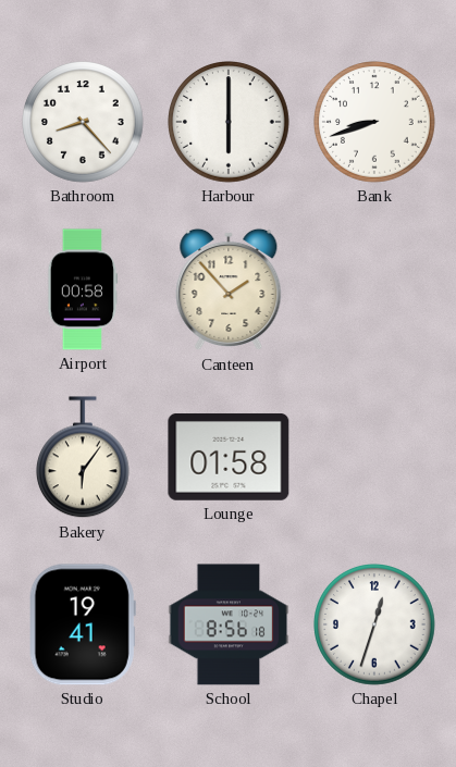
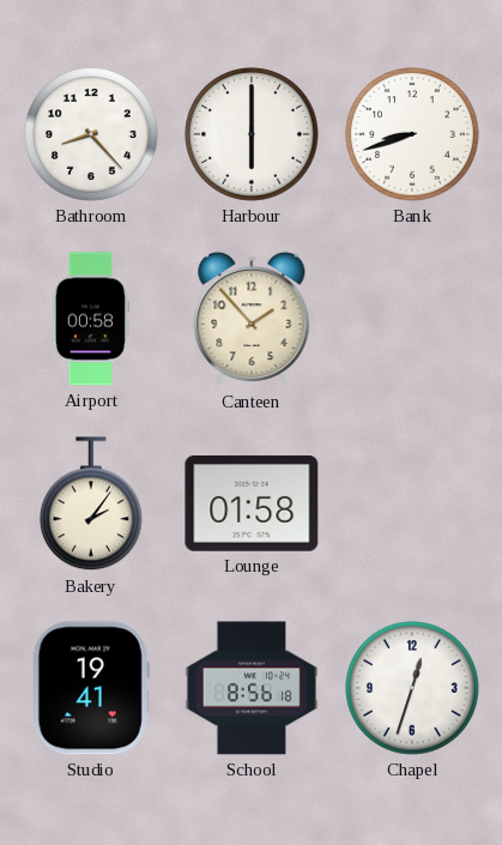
Bakery: 6:06 -> 2:06
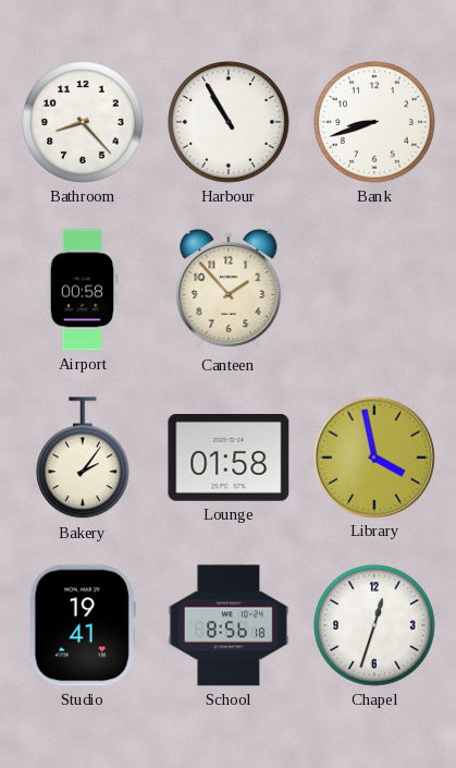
Harbour: 6:00 -> 10:55
Library: none -> 3:58
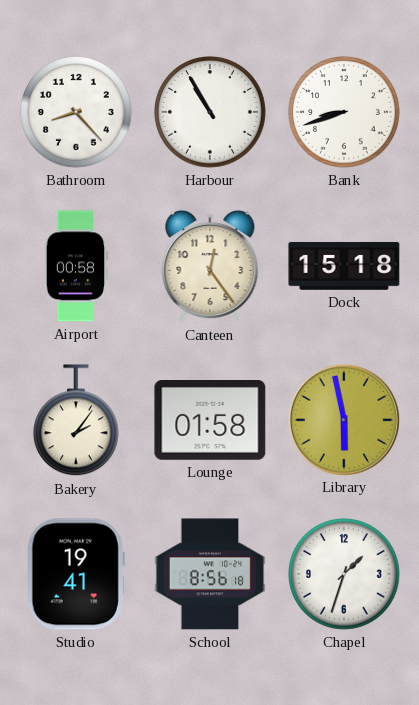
Canteen: 1:53 -> 12:24
Dock: none -> 15:18
Library: 3:58 -> 5:58
Chapel: 12:33 -> 1:33
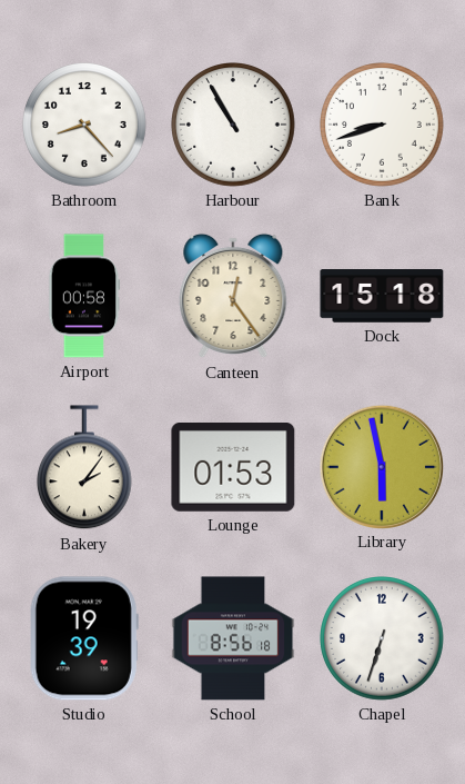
Lounge: 01:58 -> 01:53
Studio: 19:41 -> 19:39
Chapel: 1:33 -> 6:33
